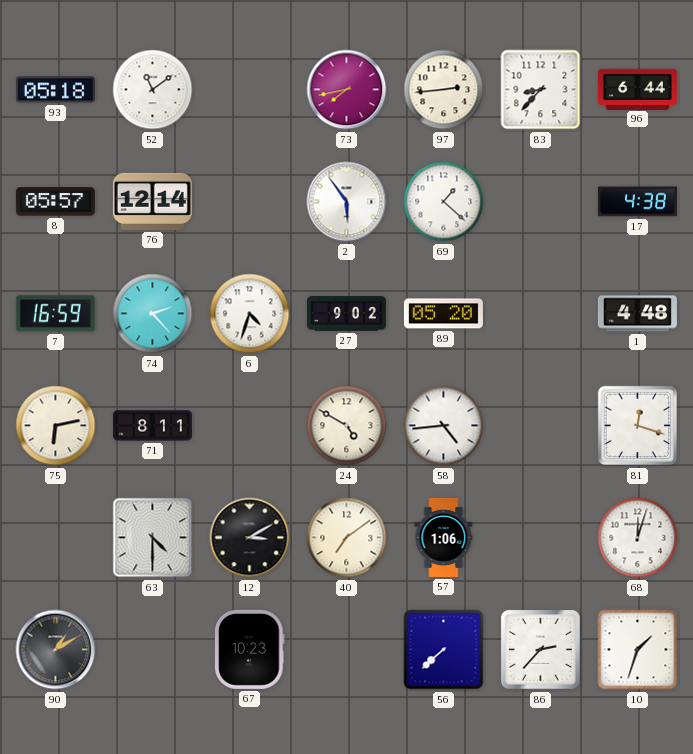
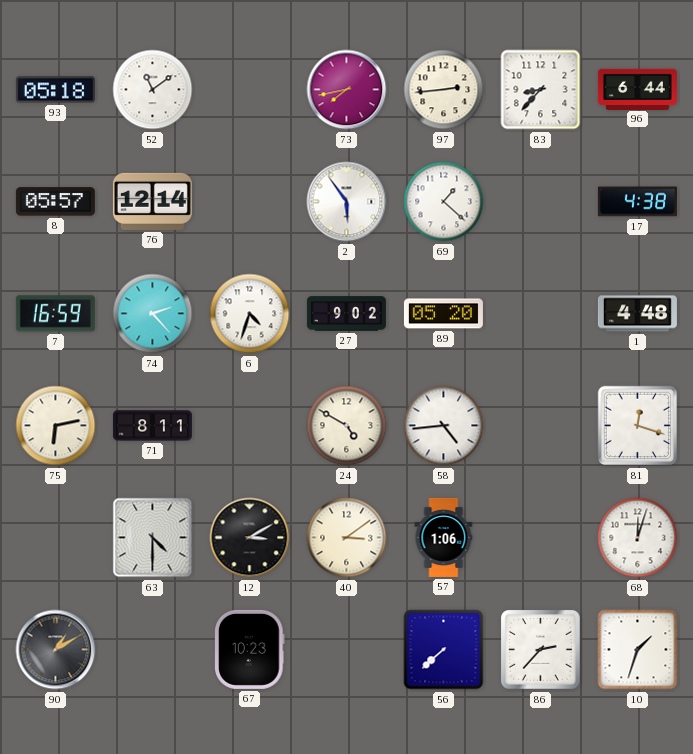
40: 7:09 -> 3:09
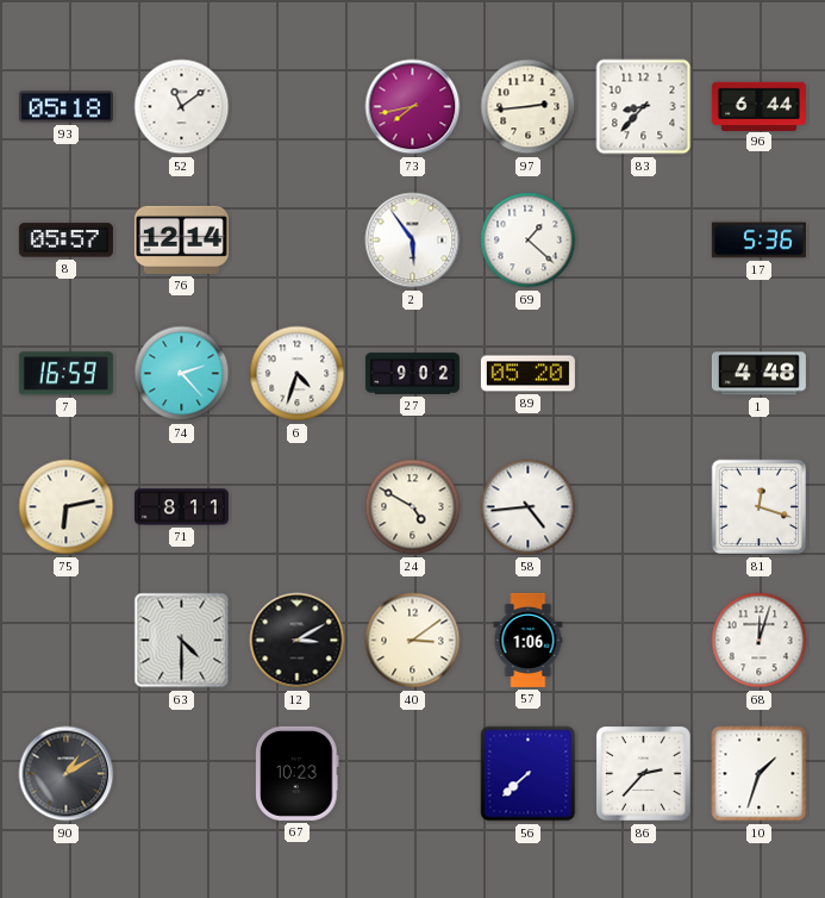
17: 4:38 -> 5:36
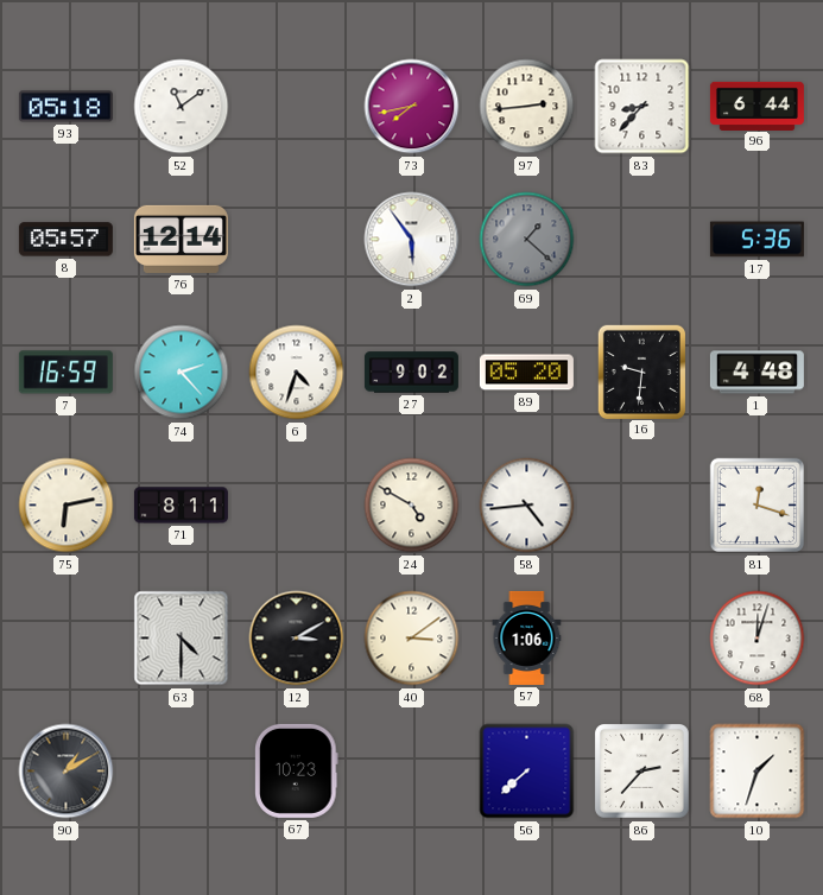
69 dial: white -> grey
16: none -> 9:31
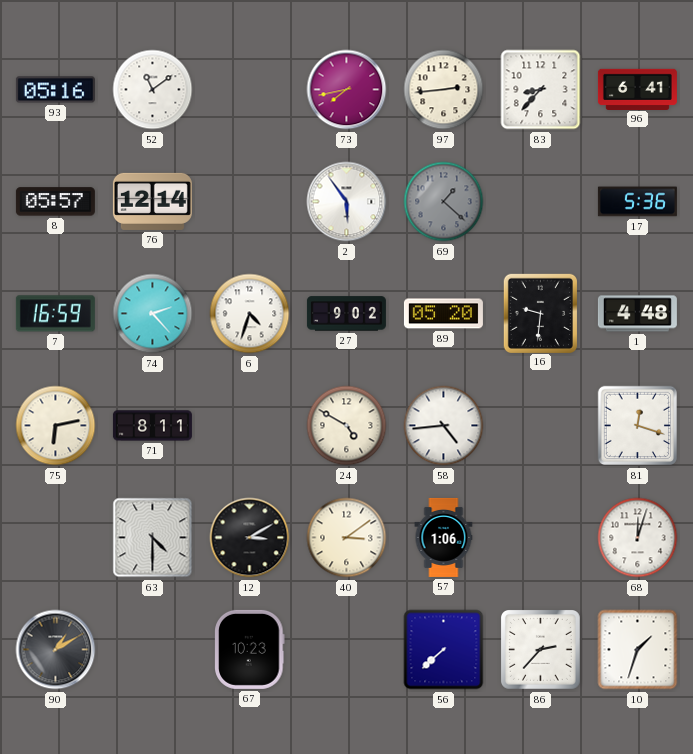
93: 05:18 -> 05:16
96: 6:44 -> 6:41
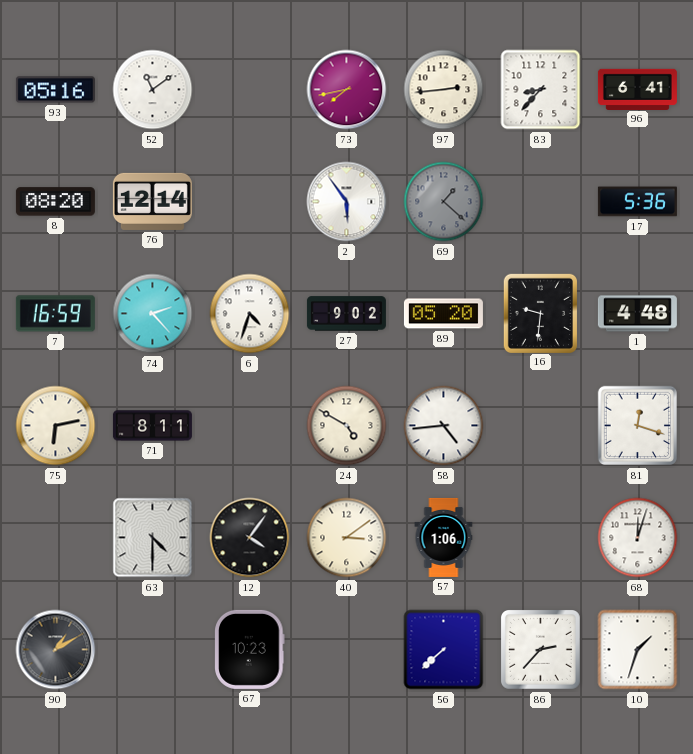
8: 05:57 -> 08:20
12: 3:10 -> 4:06
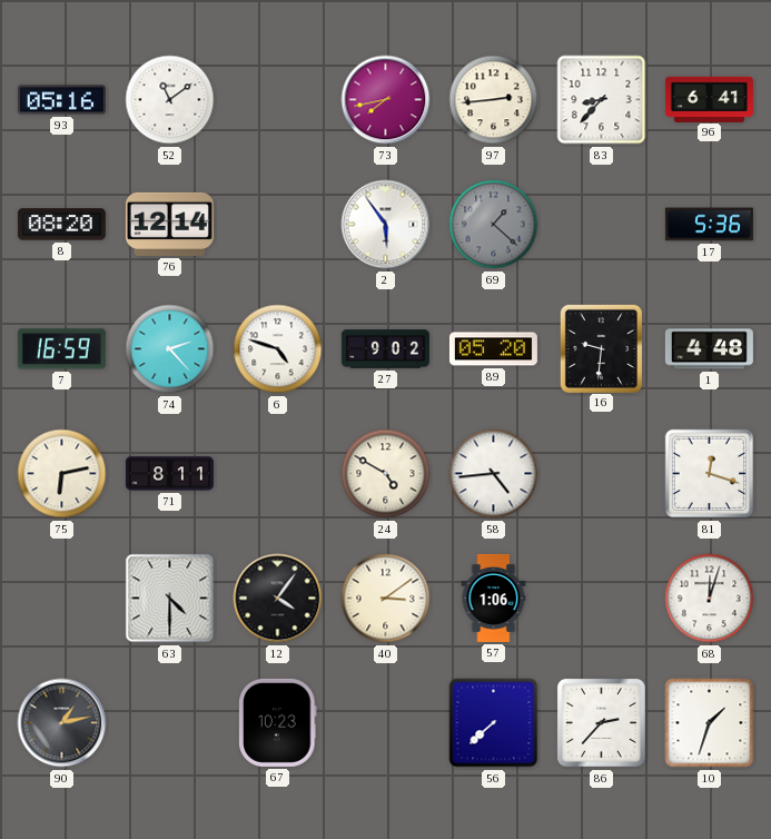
6: 4:33 -> 4:48
90: 1:10 -> 1:13
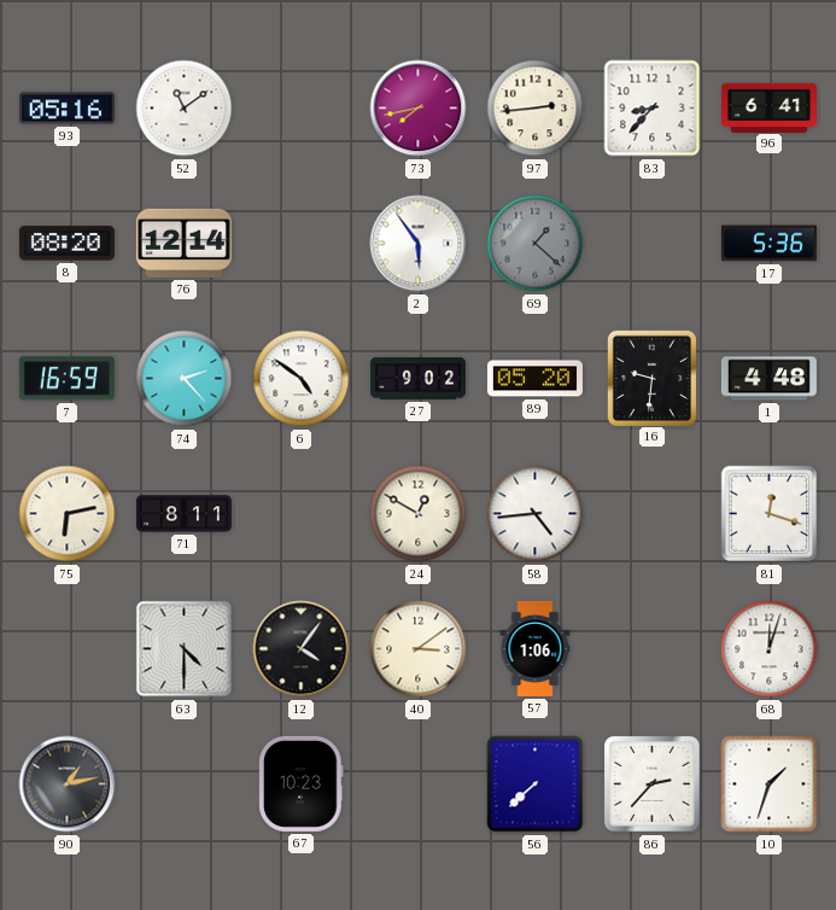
6: 4:48 -> 4:51
24: 4:50 -> 12:50
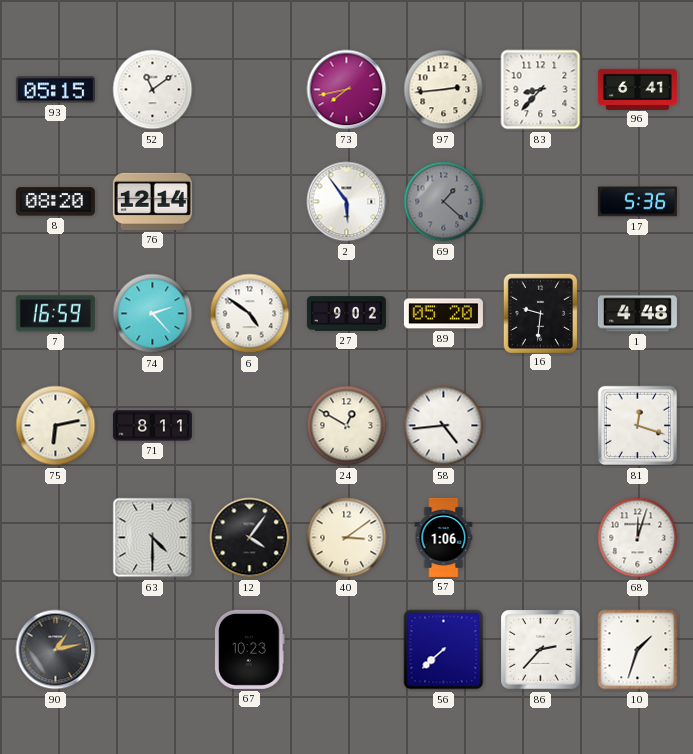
93: 05:16 -> 05:15
